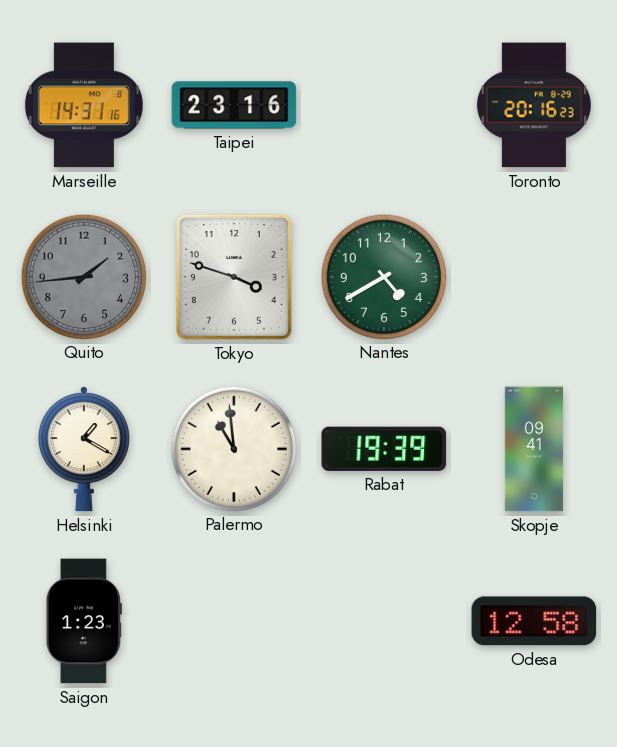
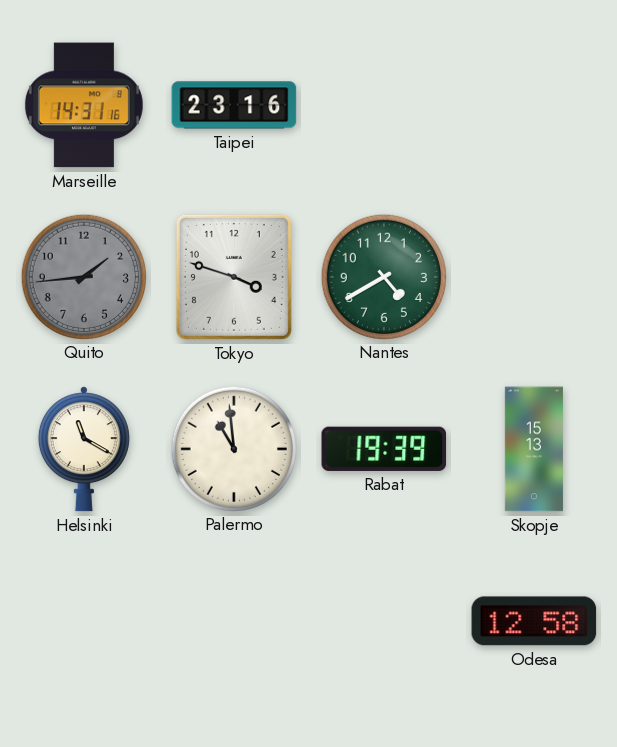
Toronto: 20:16 -> none
Helsinki: 1:20 -> 11:20
Skopje: 09:41 -> 15:13
Saigon: 1:23 -> none
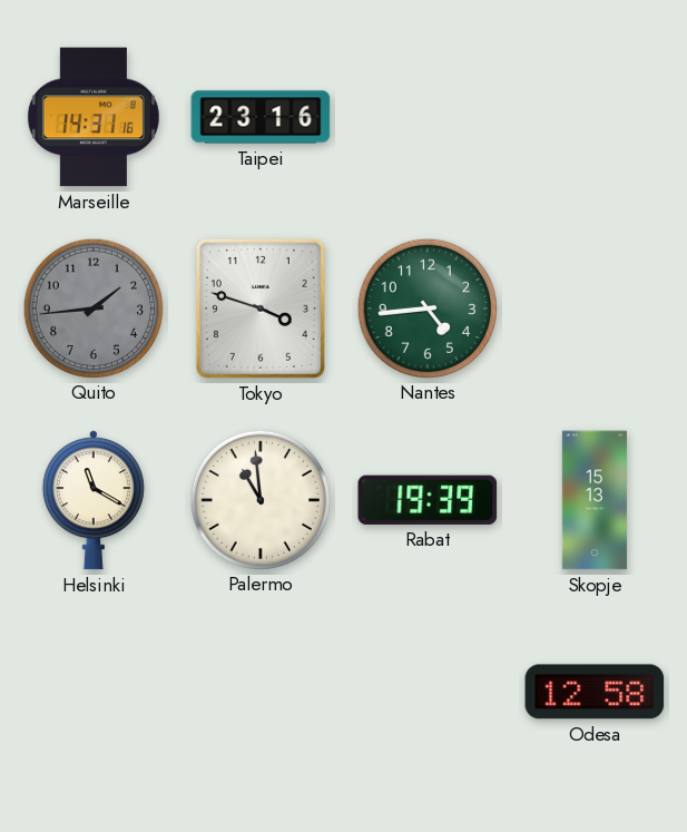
Nantes: 4:40 -> 4:44
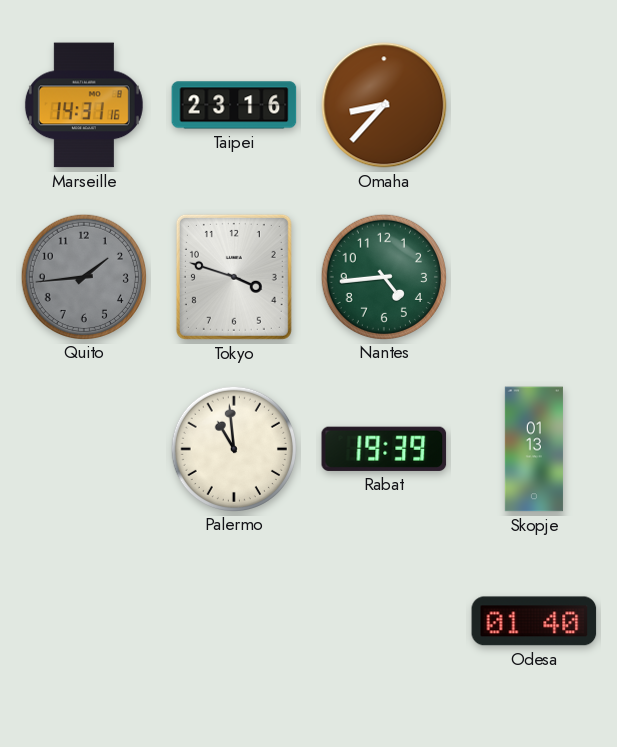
Omaha: none -> 8:37
Helsinki: 11:20 -> none
Skopje: 15:13 -> 01:13
Odesa: 12:58 -> 01:40
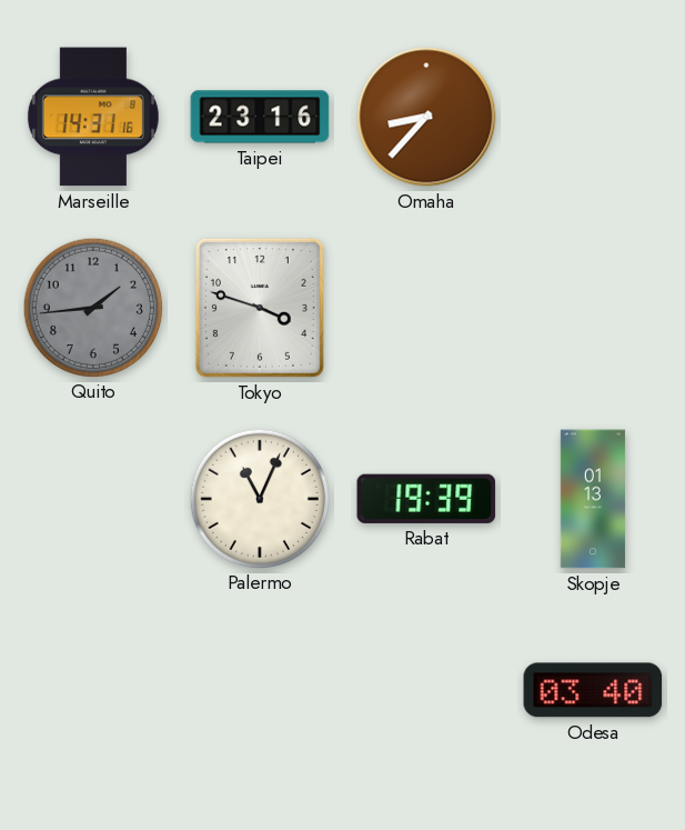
Nantes: 4:44 -> none
Palermo: 10:59 -> 11:04
Odesa: 01:40 -> 03:40
